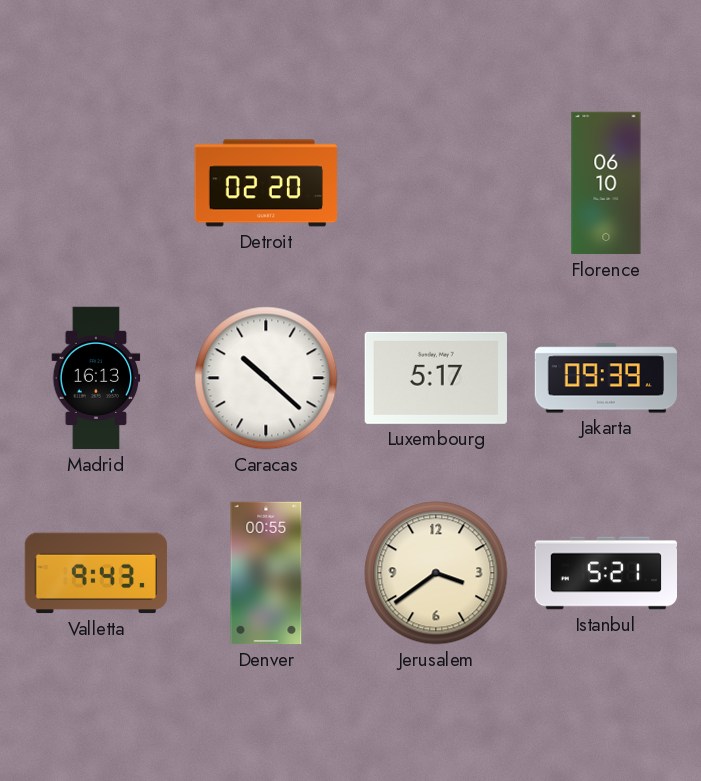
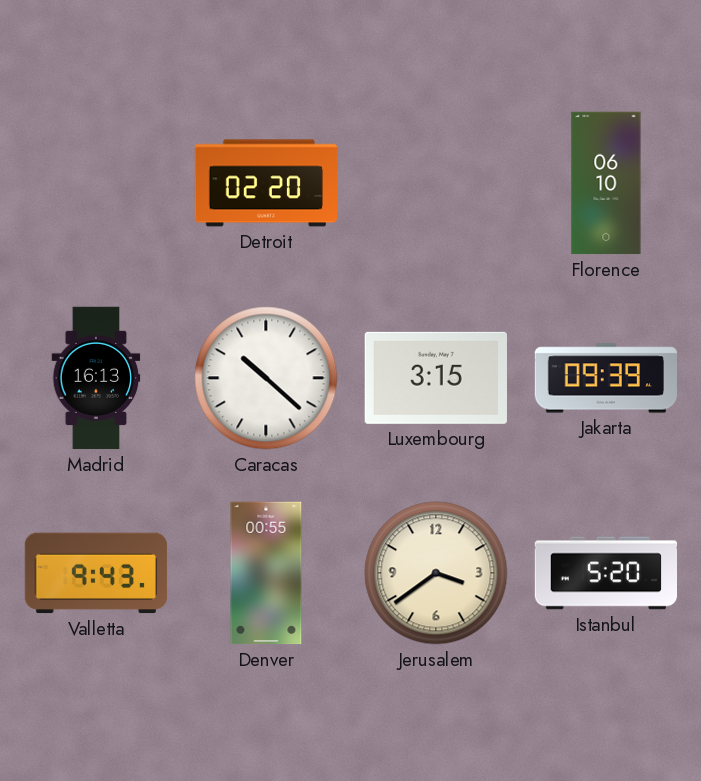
Luxembourg: 5:17 -> 3:15
Istanbul: 5:21 -> 5:20
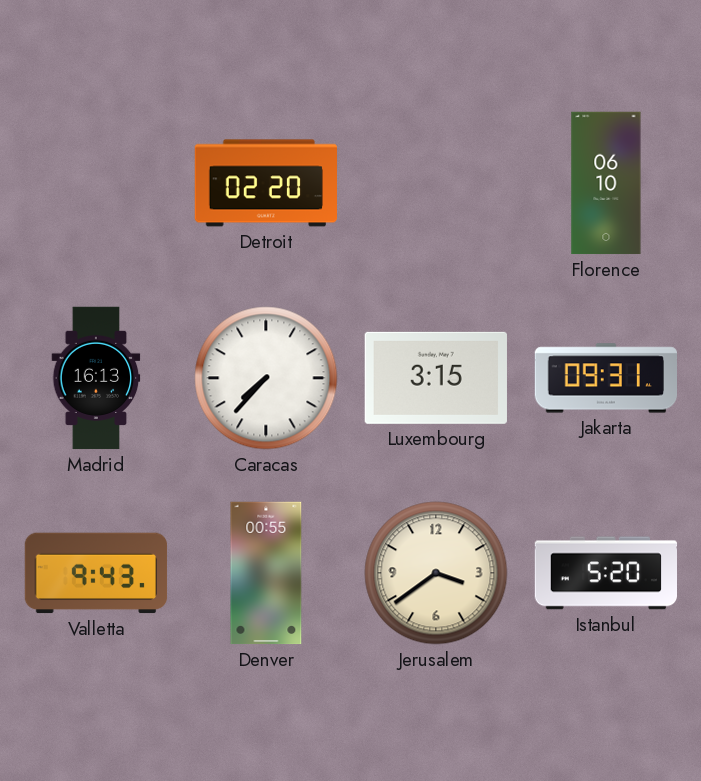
Caracas: 10:22 -> 7:37
Jakarta: 09:39 -> 09:31
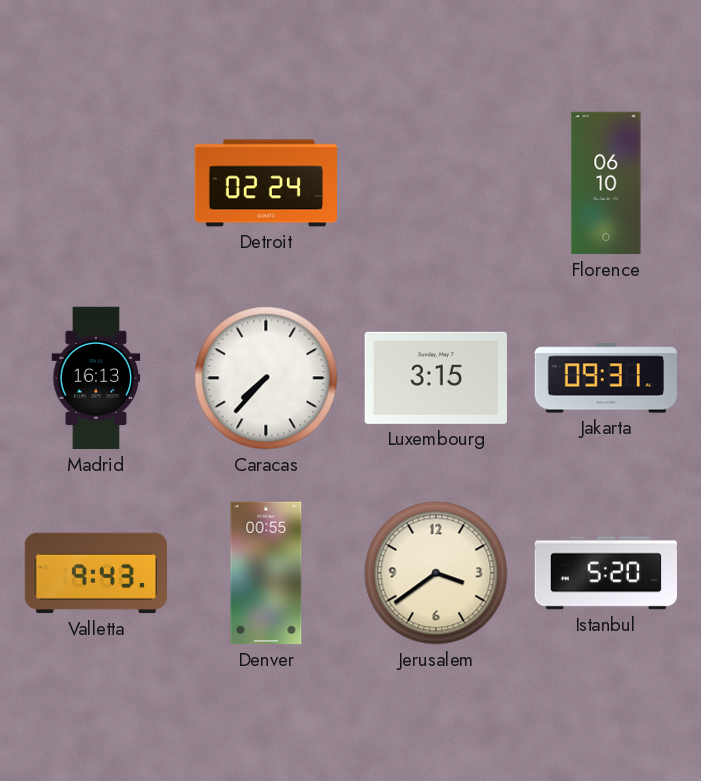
Detroit: 02:20 -> 02:24
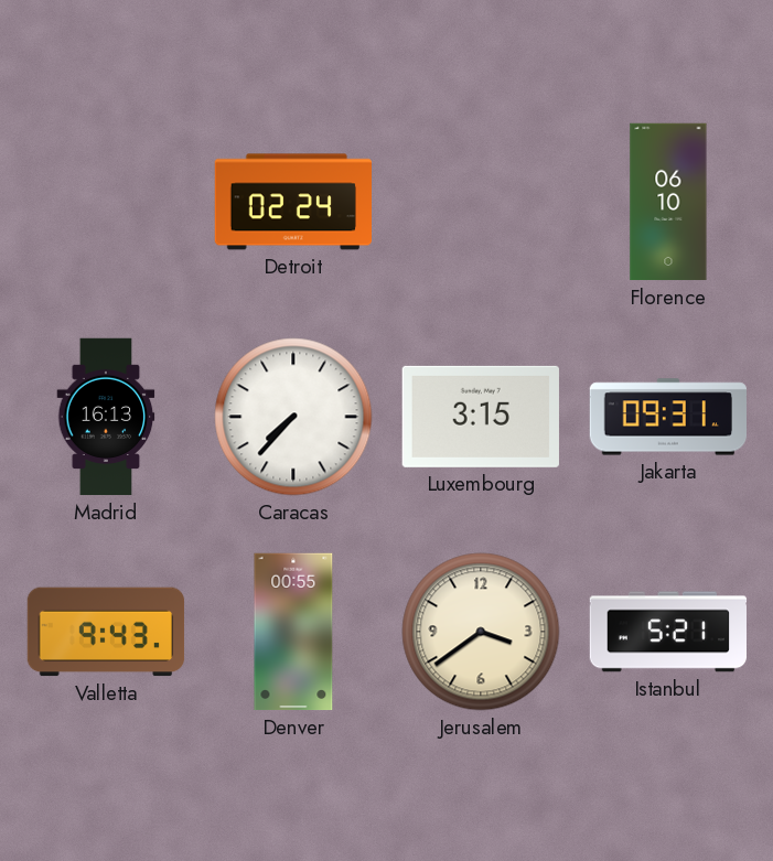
Istanbul: 5:20 -> 5:21
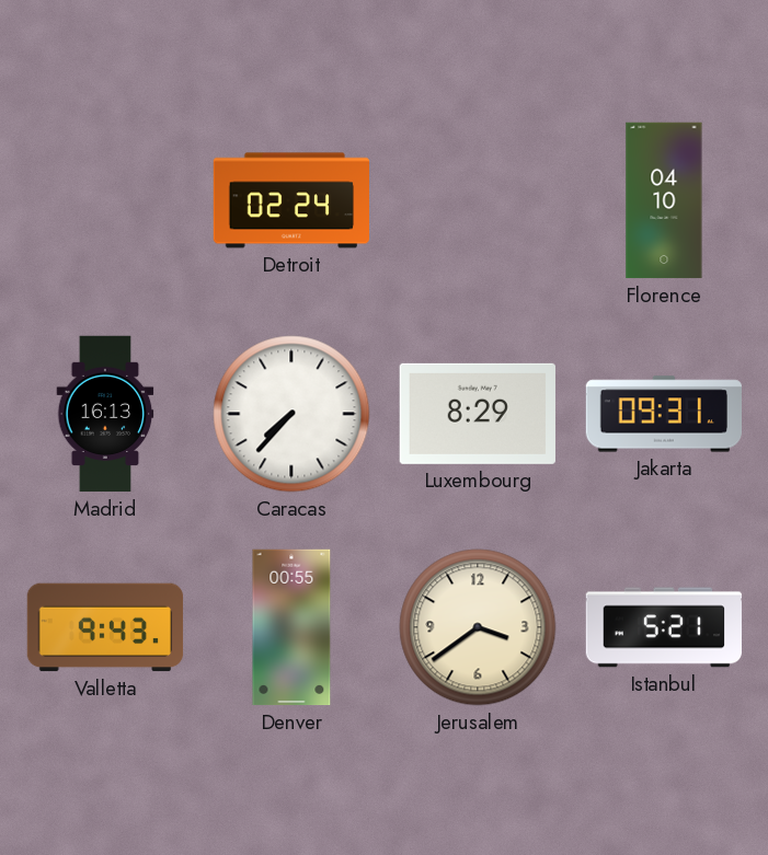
Florence: 06:10 -> 04:10
Luxembourg: 3:15 -> 8:29
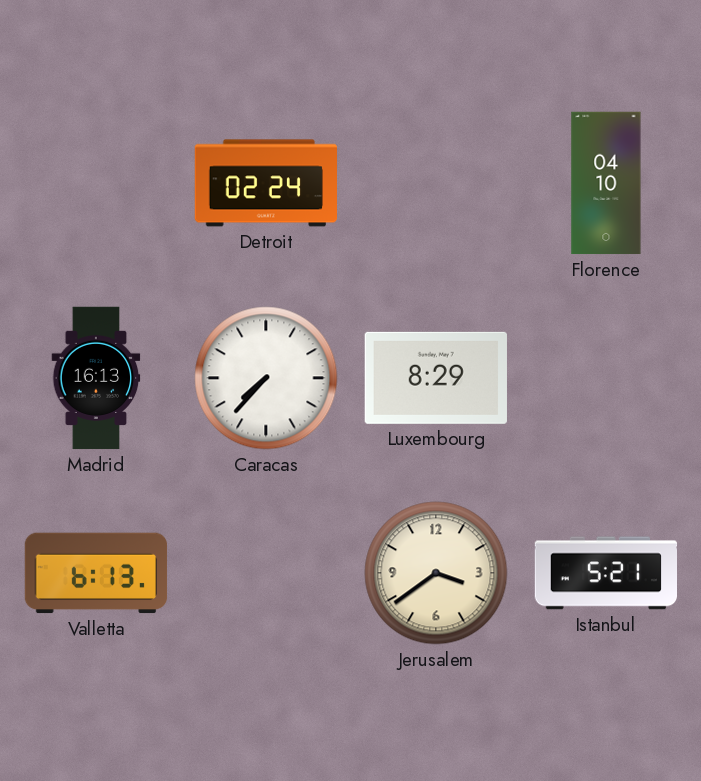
Jakarta: 09:31 -> none
Valletta: 9:43 -> 6:13
Denver: 00:55 -> none
